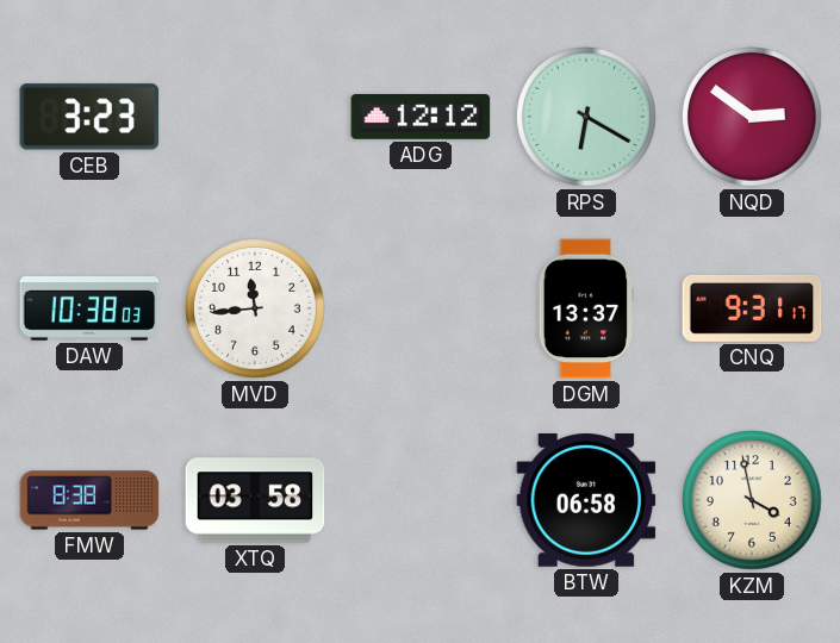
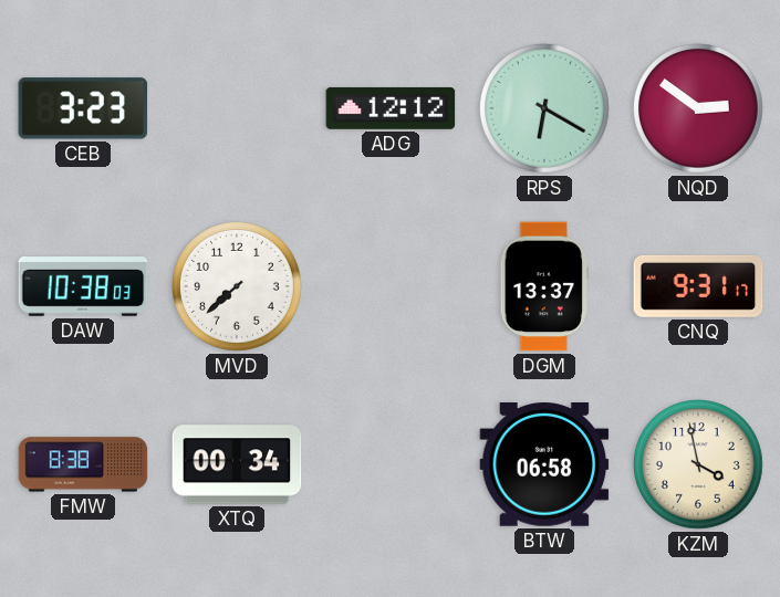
MVD: 11:44 -> 7:38
XTQ: 03:58 -> 00:34
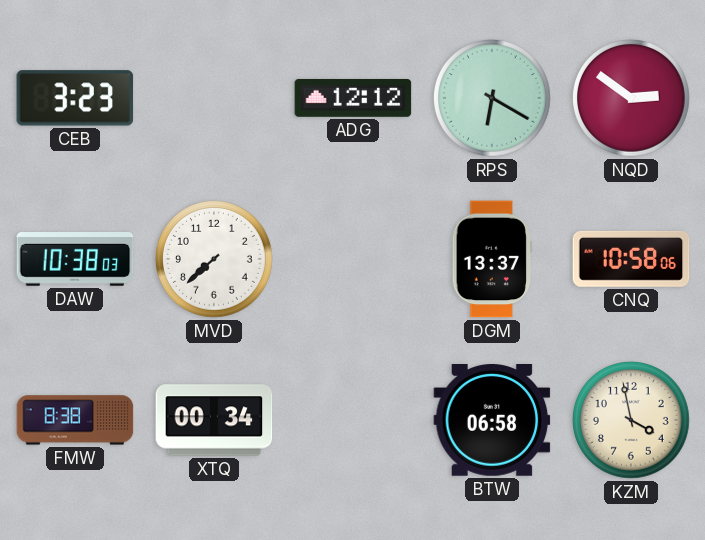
CNQ: 9:31 -> 10:58
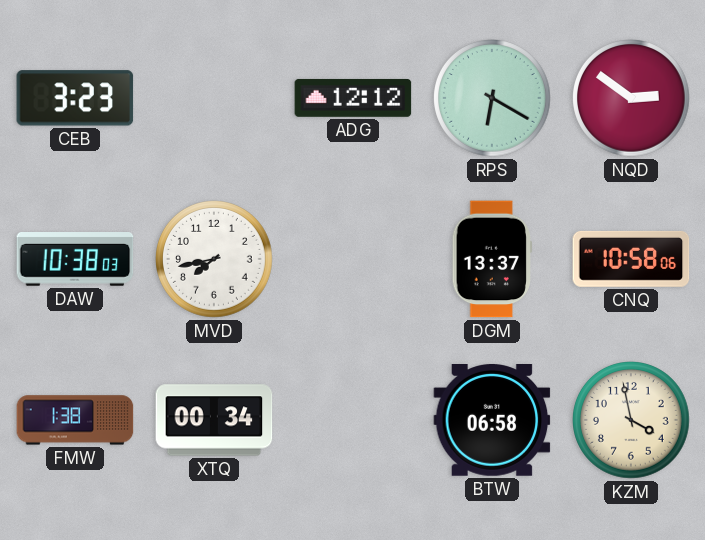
MVD: 7:38 -> 7:43
FMW: 8:38 -> 1:38
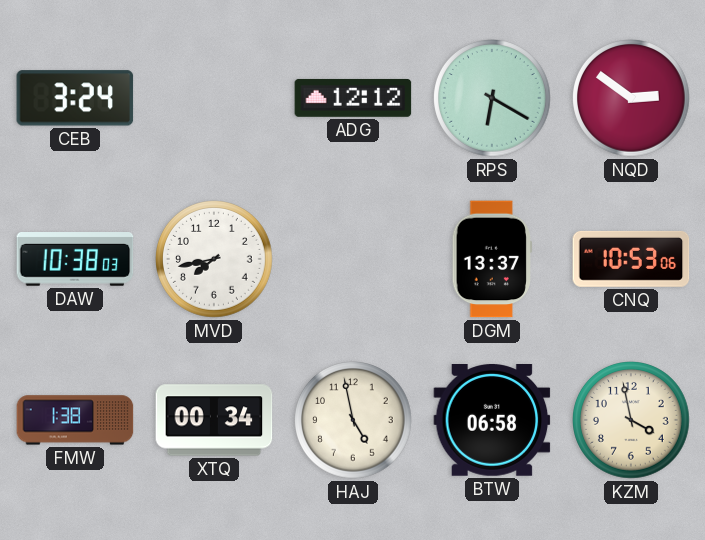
CEB: 3:23 -> 3:24
CNQ: 10:58 -> 10:53
HAJ: none -> 4:58
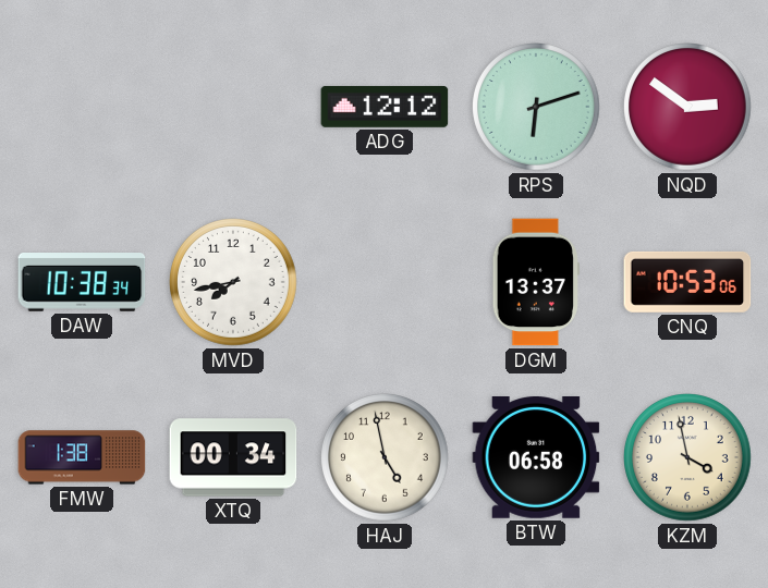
CEB: 3:24 -> none
RPS: 6:20 -> 6:12
DAW: 10:38:03 -> 10:38:34
